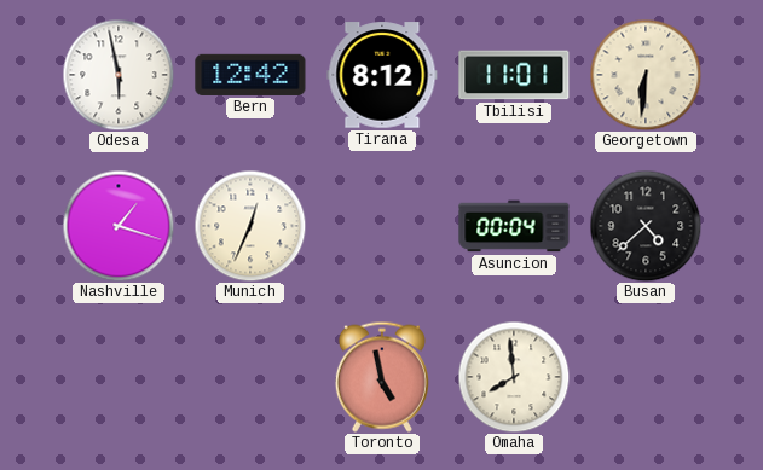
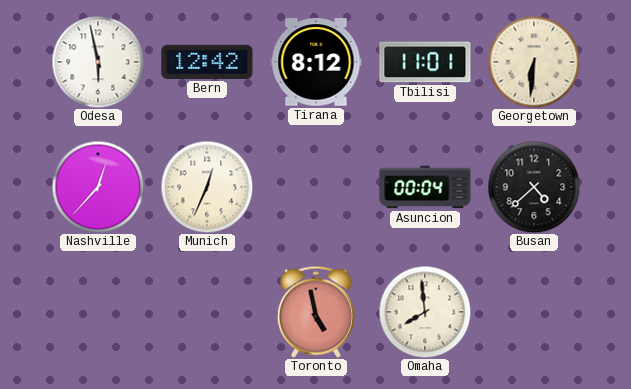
Nashville: 1:18 -> 12:37
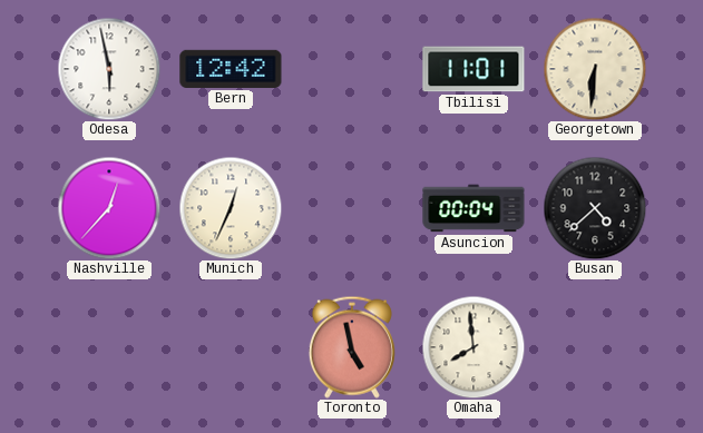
Tirana: 8:12 -> none
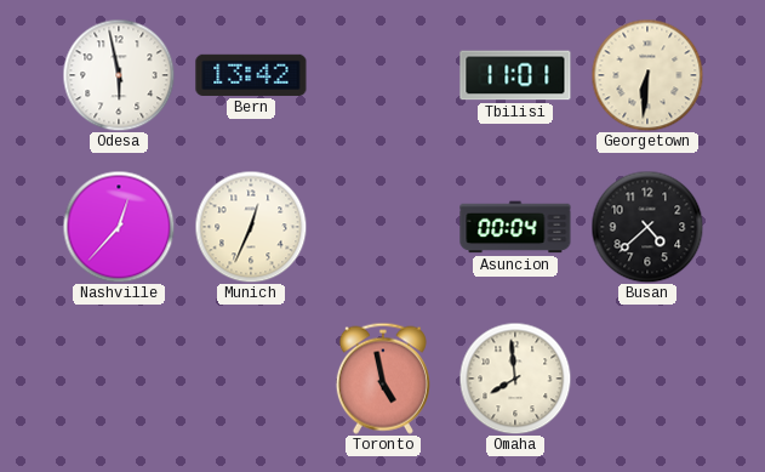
Bern: 12:42 -> 13:42
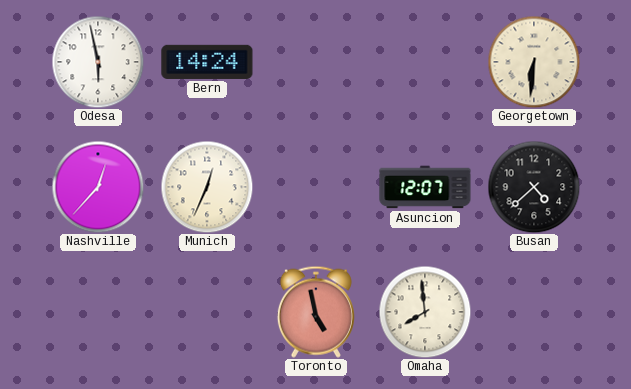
Bern: 13:42 -> 14:24
Tbilisi: 11:01 -> none
Asuncion: 00:04 -> 12:07
